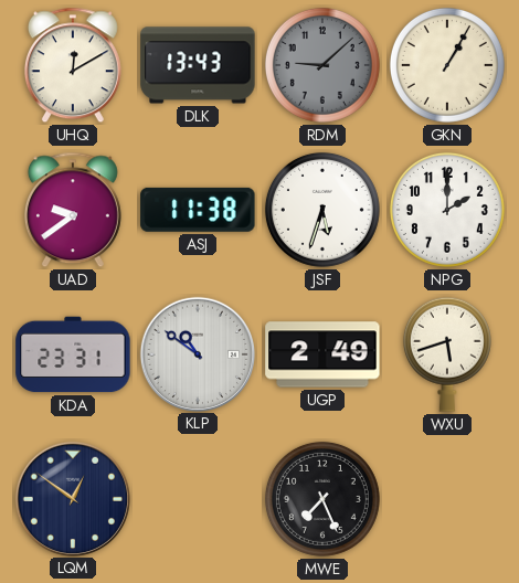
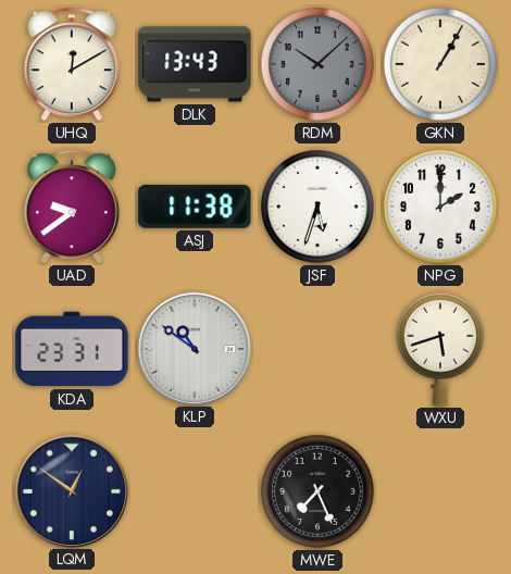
RDM: 9:08 -> 10:08
UGP: 2:49 -> none
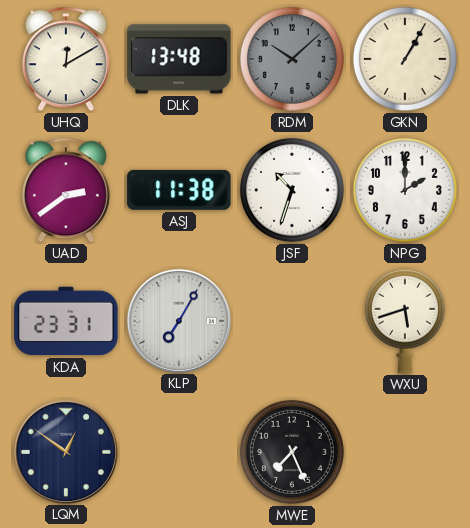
DLK: 13:43 -> 13:48
UAD: 9:39 -> 2:39
JSF: 5:33 -> 10:33
KLP: 10:51 -> 7:05
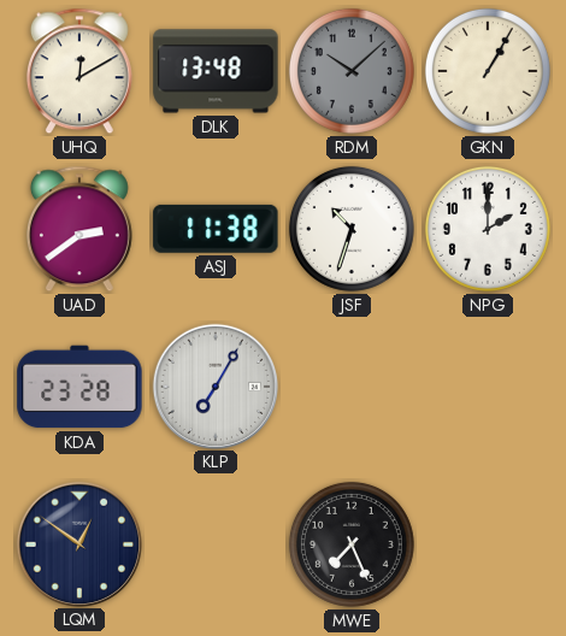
KDA: 23:31 -> 23:28
WXU: 5:42 -> none
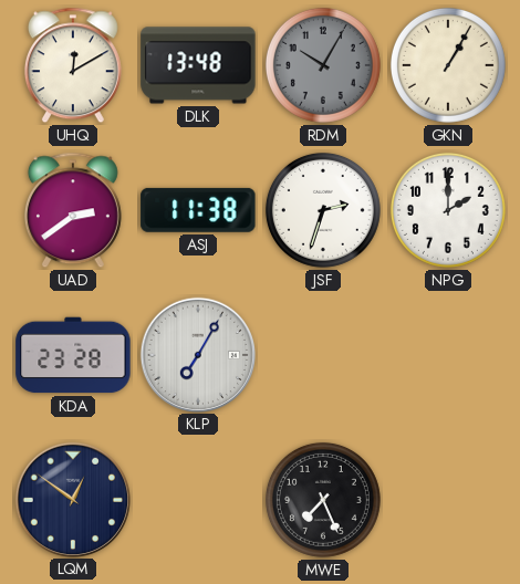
RDM: 10:08 -> 10:05
JSF: 10:33 -> 2:33
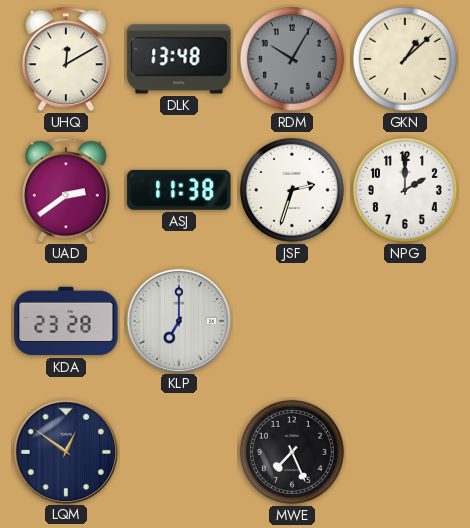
GKN: 1:05 -> 1:08
KLP: 7:05 -> 7:00
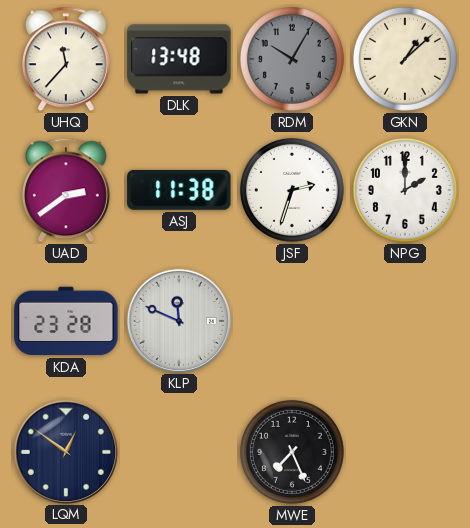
UHQ: 12:10 -> 11:37
KLP: 7:00 -> 11:49
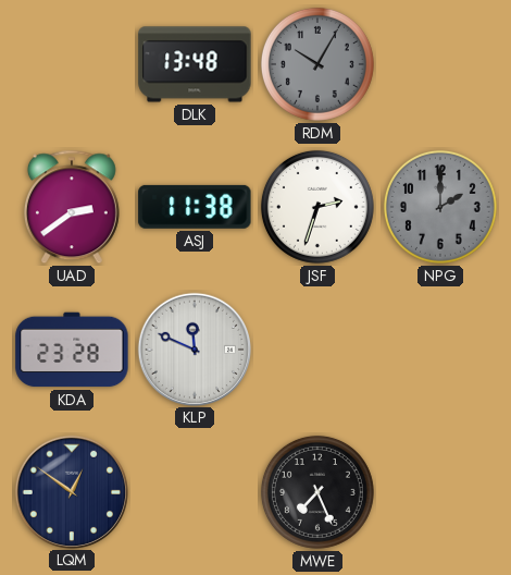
UHQ: 11:37 -> none
GKN: 1:08 -> none
NPG dial: white -> grey
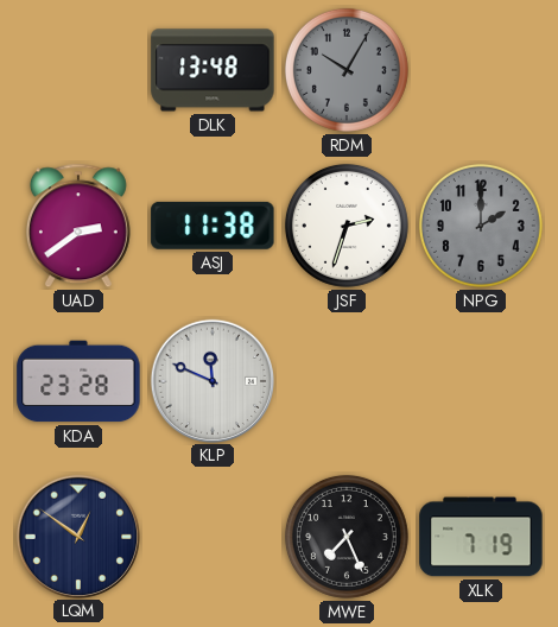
XLK: none -> 7:19
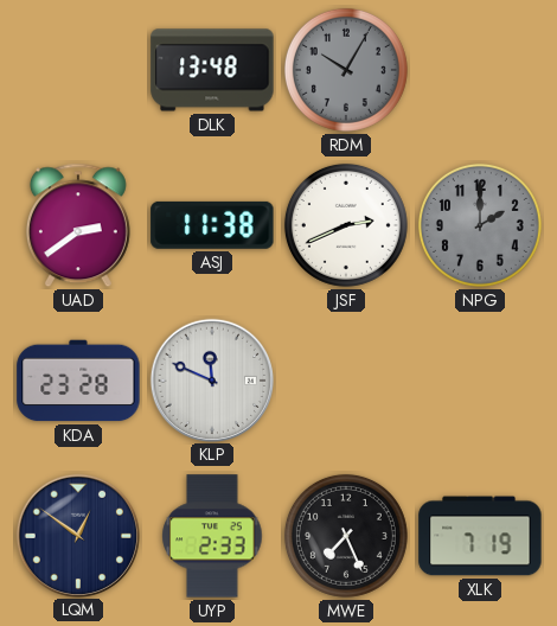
JSF: 2:33 -> 2:41
UYP: none -> 2:33
